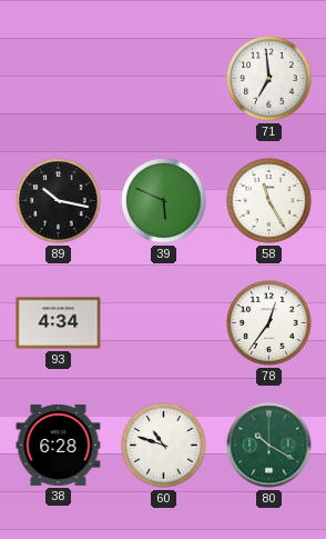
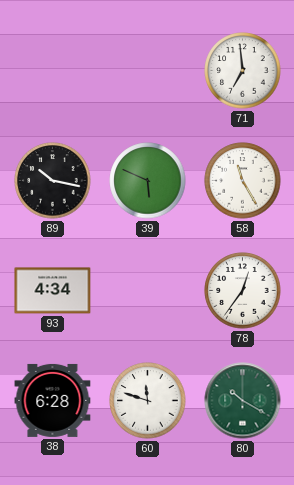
60: 10:48 -> 11:48
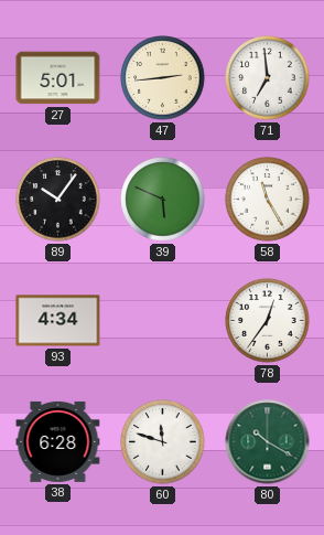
27: none -> 5:01
47: none -> 2:44
89: 10:17 -> 10:06
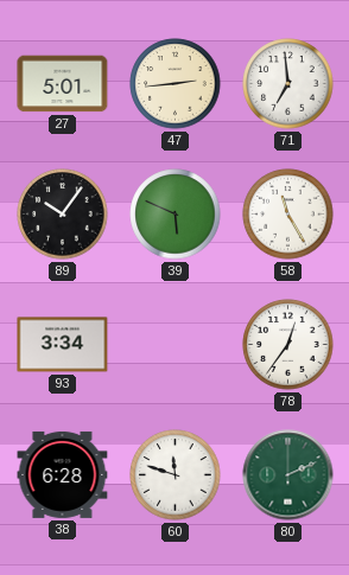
93: 4:34 -> 3:34
80: 10:20 -> 2:11
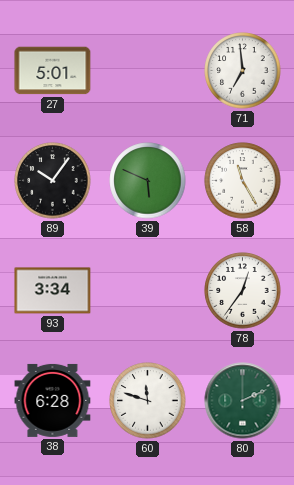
47: 2:44 -> none
